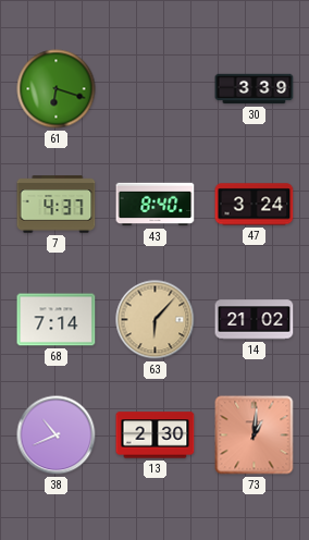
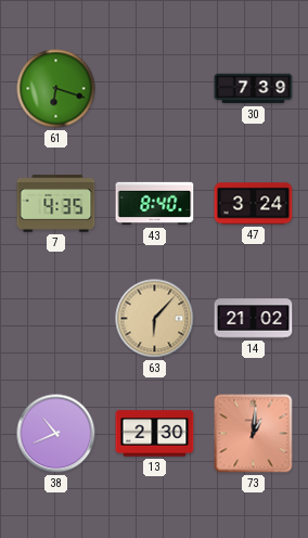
30: 3:39 -> 7:39
7: 4:37 -> 4:35
68: 7:14 -> none
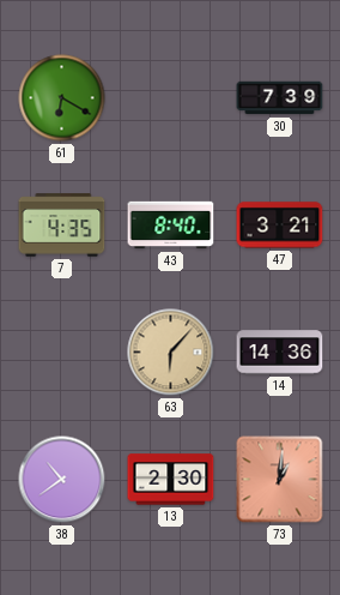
61: 6:18 -> 6:20
47: 3:24 -> 3:21
14: 21:02 -> 14:36
38: 10:41 -> 10:39
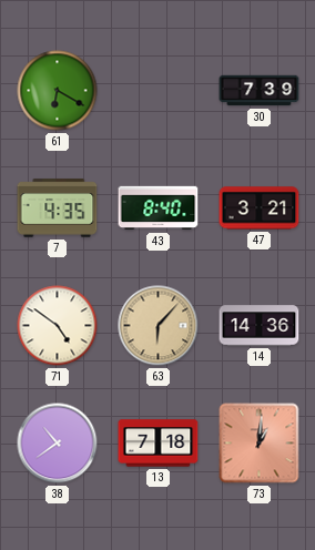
71: none -> 4:51
13: 2:30 -> 7:18
